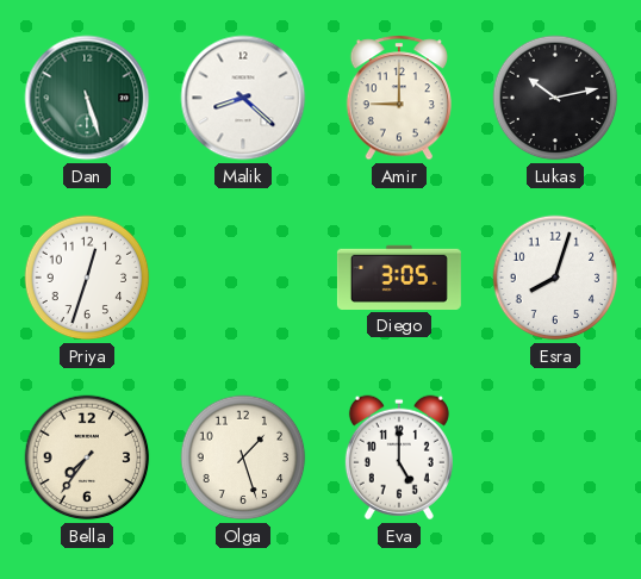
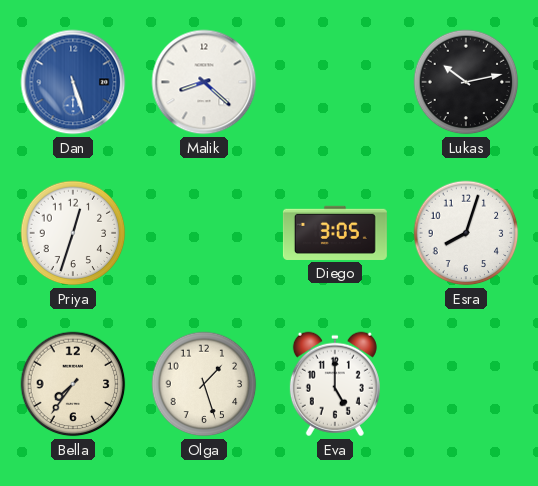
Dan dial: green -> blue
Amir: 9:00 -> none
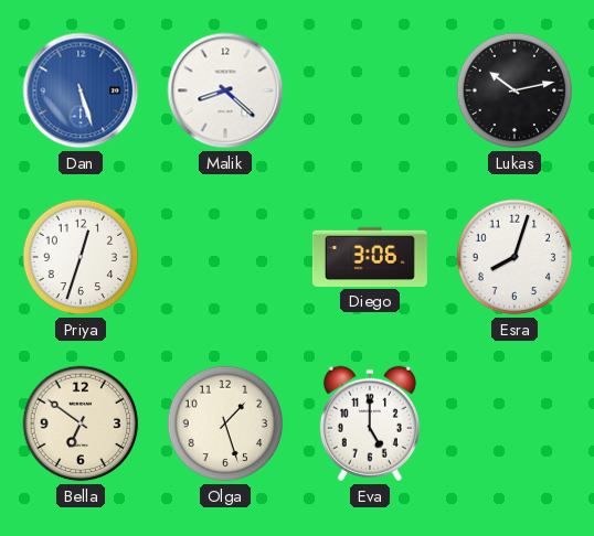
Diego: 3:05 -> 3:06
Bella: 7:36 -> 6:51
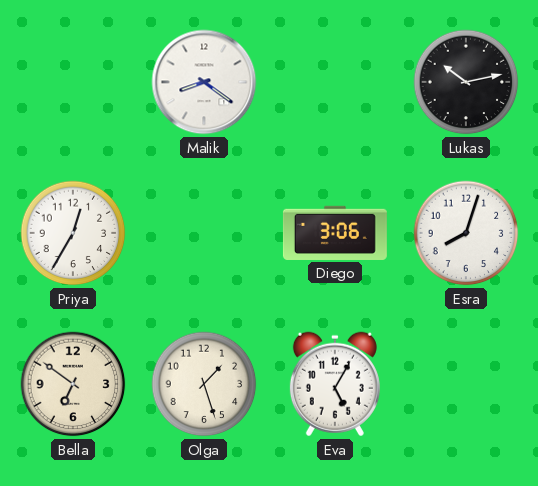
Dan: 5:27 -> none
Malik: 8:22 -> 8:21
Priya: 12:33 -> 12:35
Eva: 5:00 -> 5:05
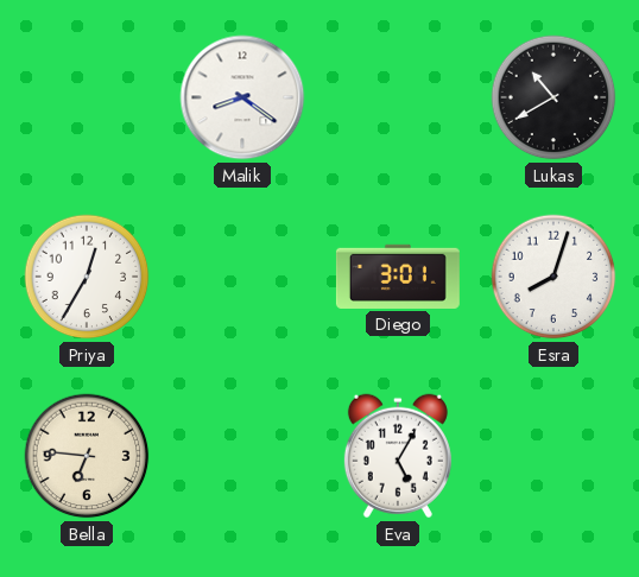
Lukas: 10:13 -> 10:40
Diego: 3:06 -> 3:01
Bella: 6:51 -> 6:46
Olga: 1:27 -> none
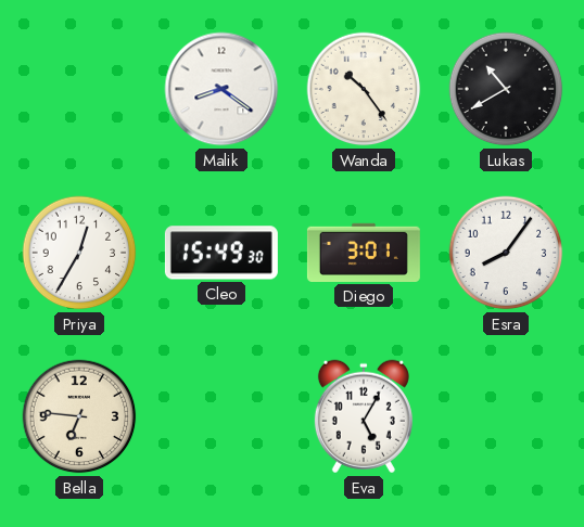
Wanda: none -> 10:24
Cleo: none -> 15:49
Esra: 8:03 -> 8:06
